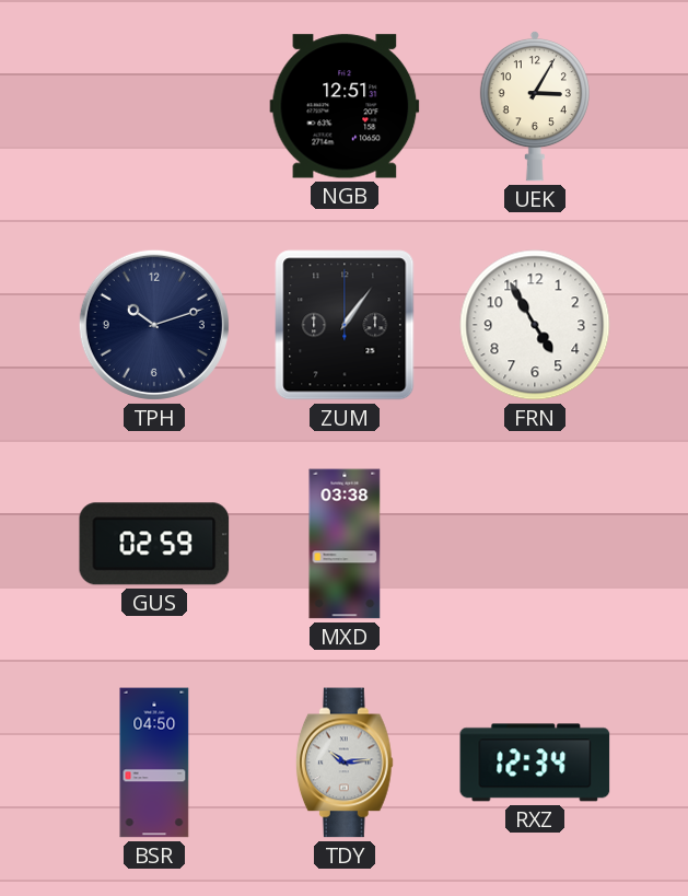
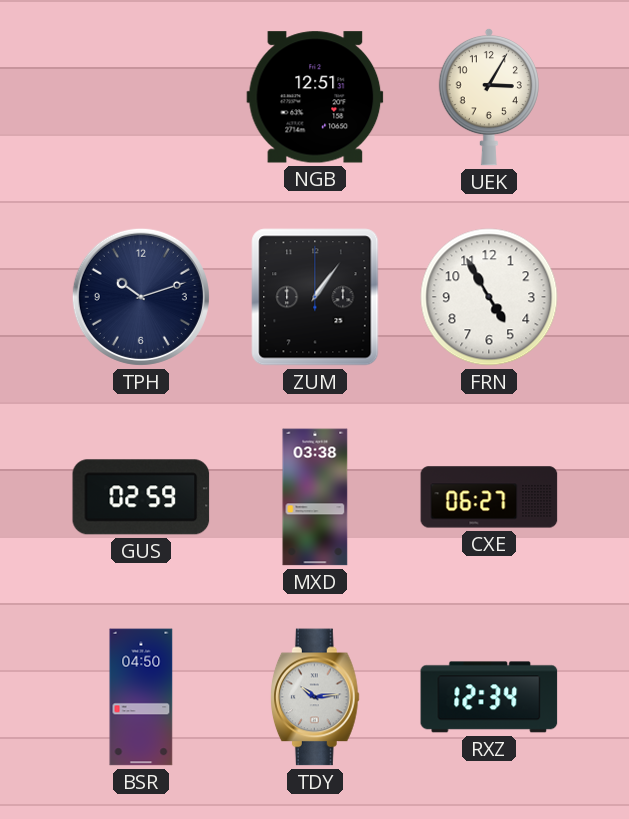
CXE: none -> 06:27
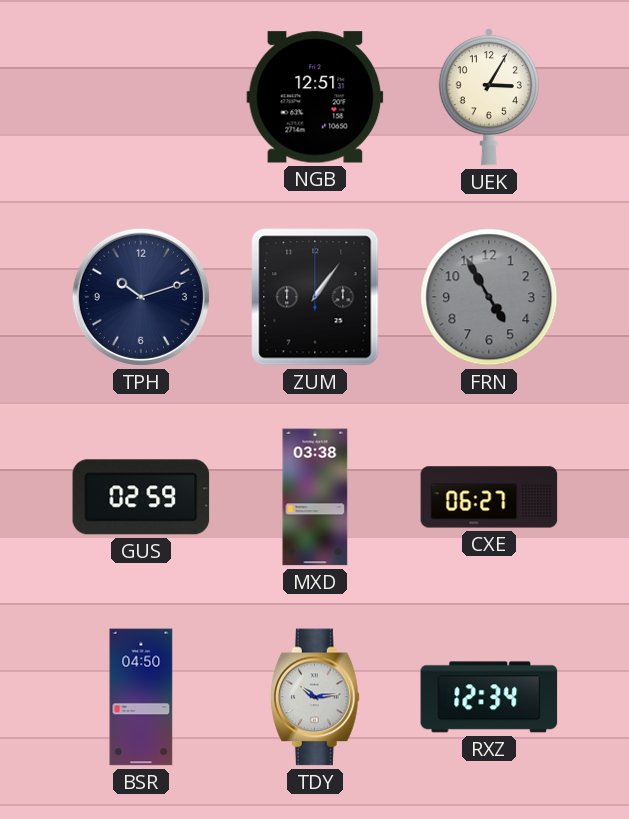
FRN dial: white -> grey
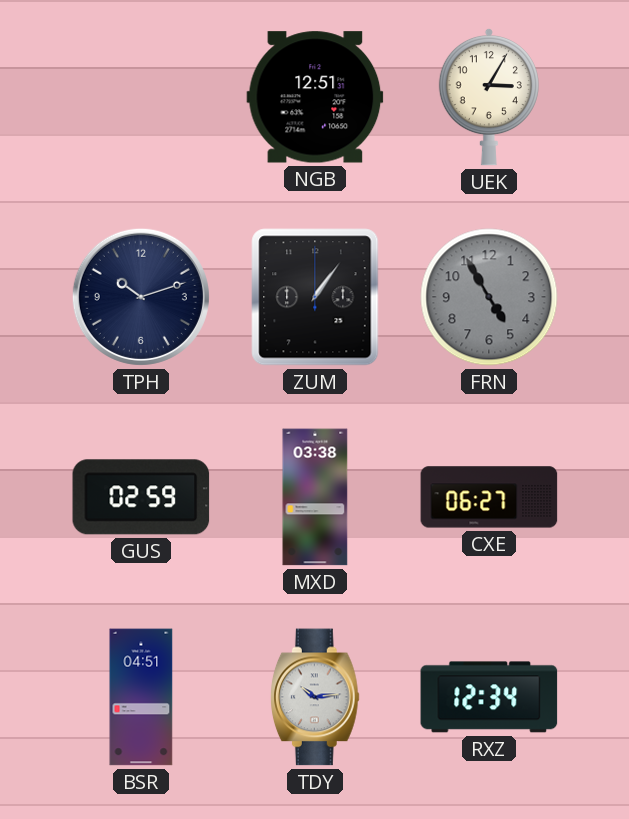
BSR: 04:50 -> 04:51
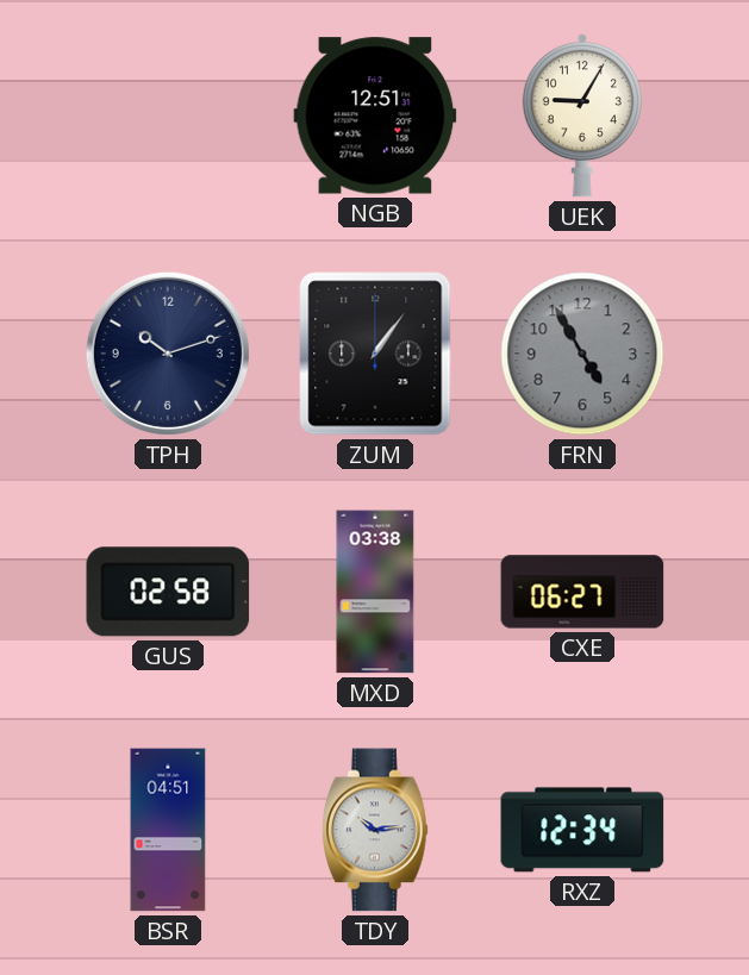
UEK: 3:05 -> 9:05
GUS: 02:59 -> 02:58
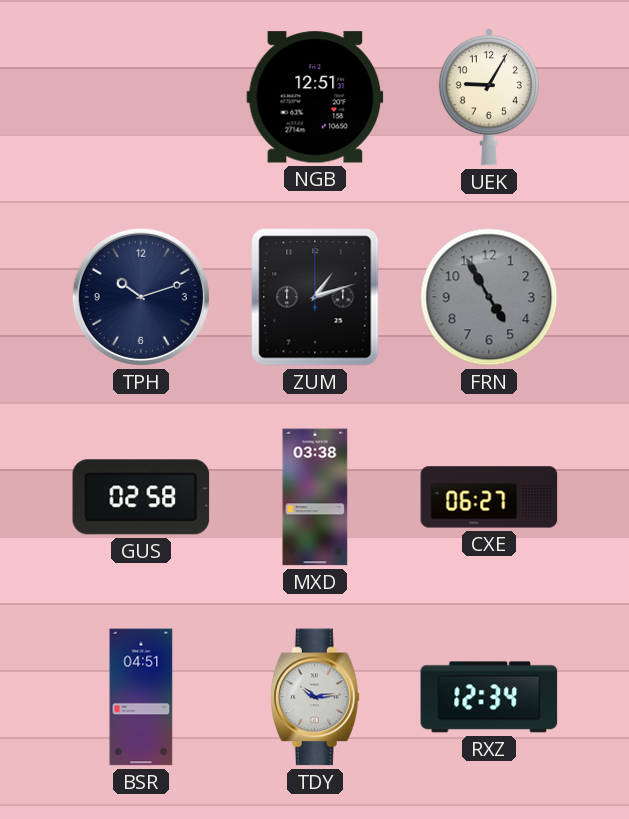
ZUM: 1:06 -> 1:12
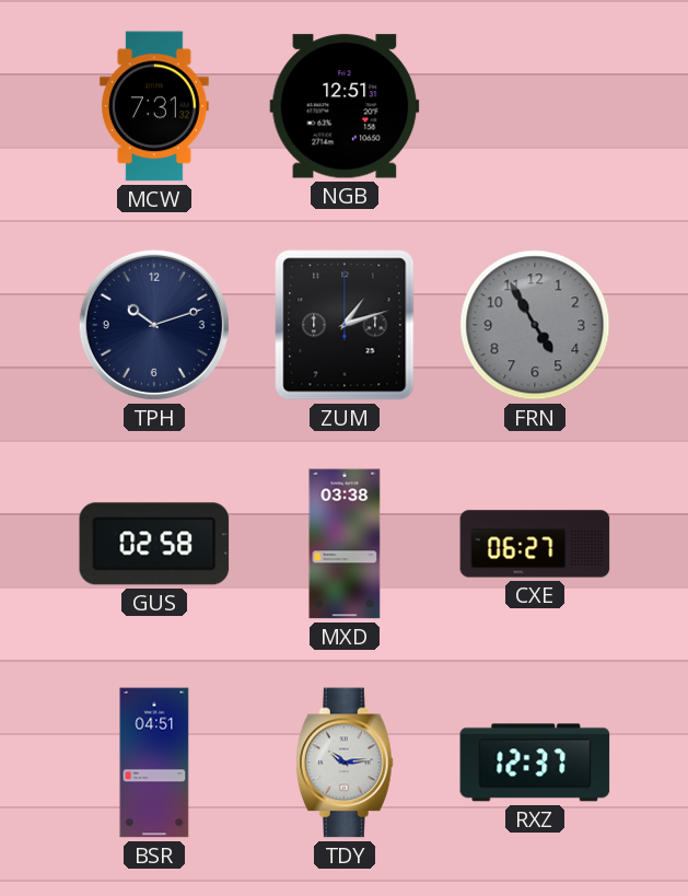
MCW: none -> 7:31
UEK: 9:05 -> none
RXZ: 12:34 -> 12:37
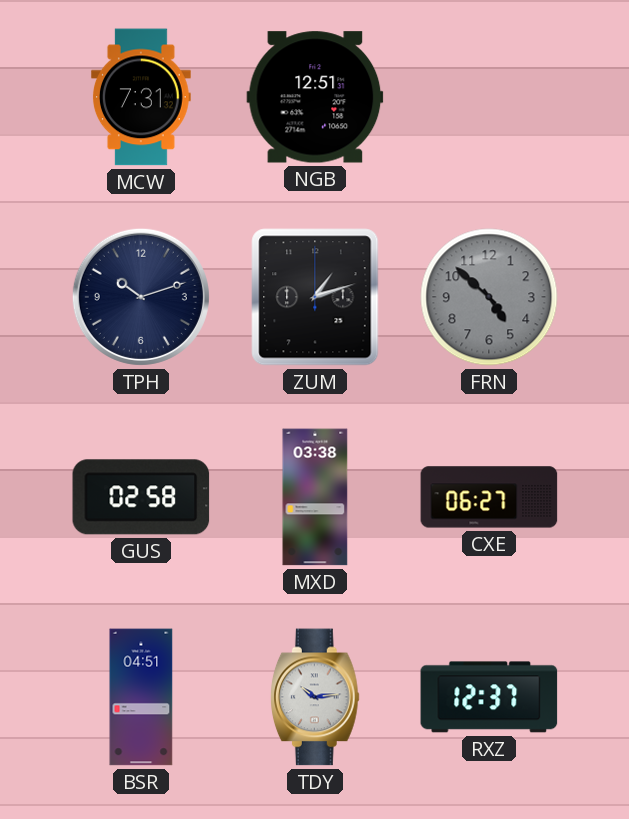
FRN: 4:55 -> 4:52
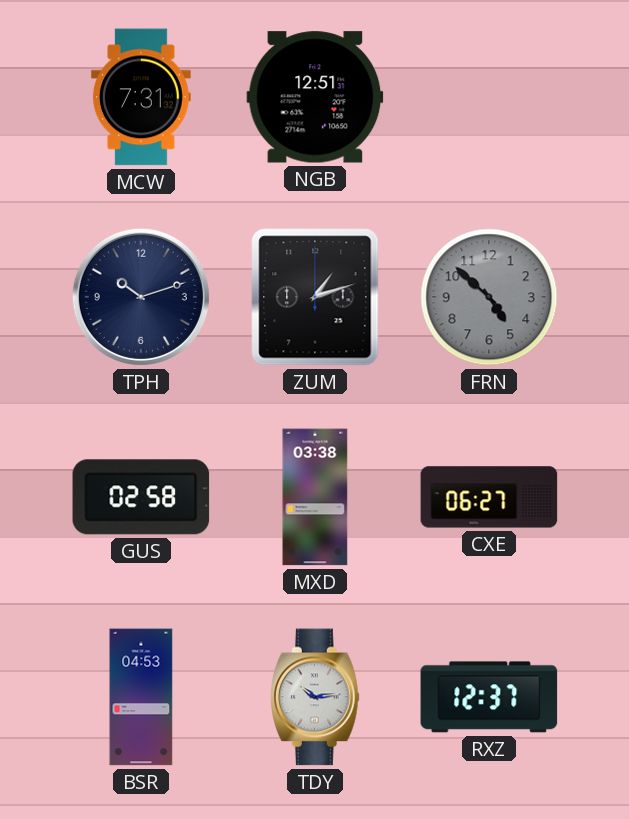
BSR: 04:51 -> 04:53
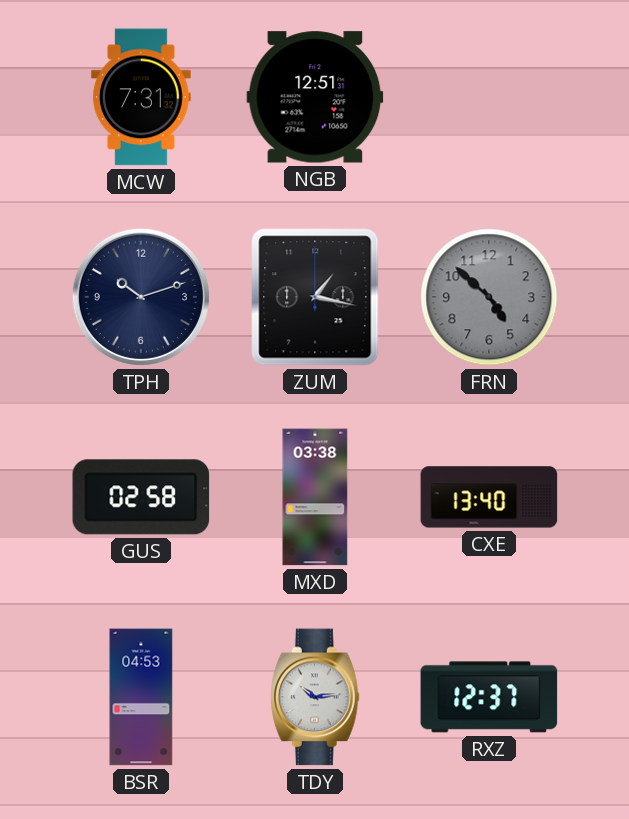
ZUM: 1:12 -> 1:17
CXE: 06:27 -> 13:40
